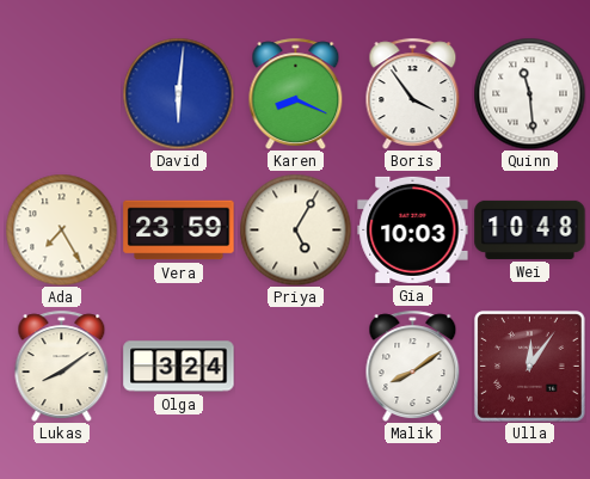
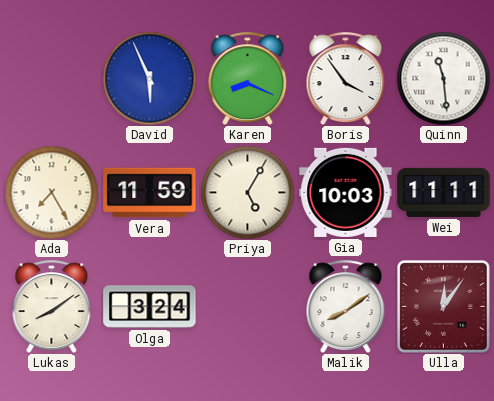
David: 6:01 -> 5:56
Vera: 23:59 -> 11:59
Wei: 10:48 -> 11:11
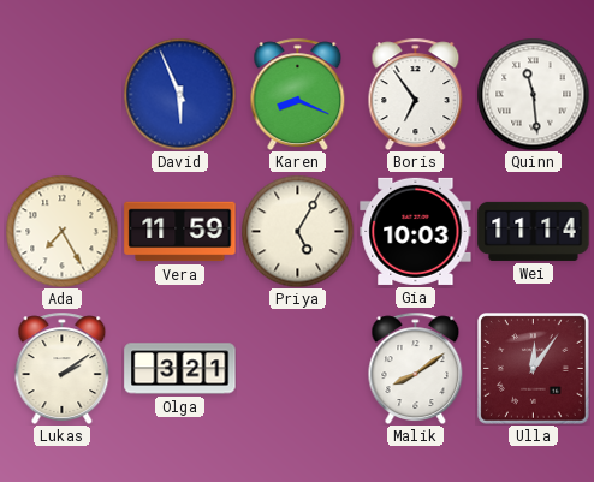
Boris: 3:54 -> 6:54
Wei: 11:11 -> 11:14
Lukas: 8:09 -> 2:09
Olga: 3:24 -> 3:21
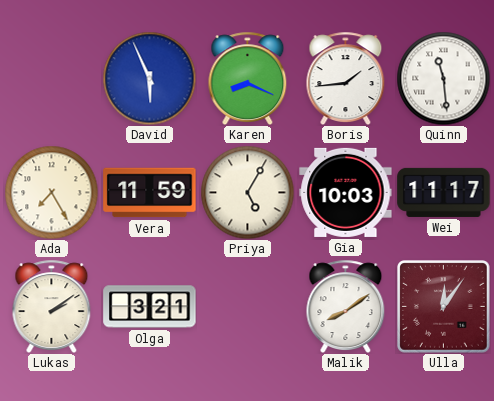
Boris: 6:54 -> 1:44
Wei: 11:14 -> 11:17
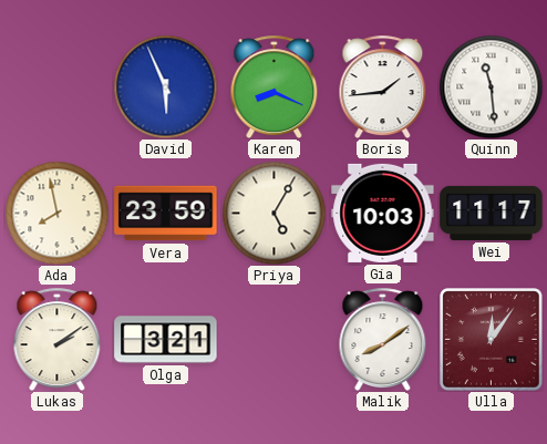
Ada: 7:25 -> 7:58
Vera: 11:59 -> 23:59
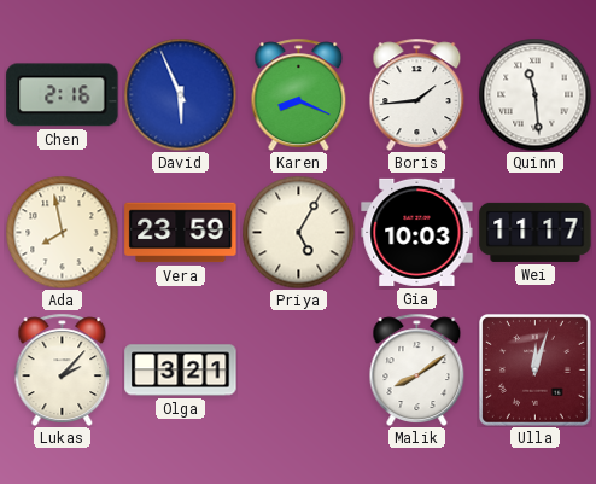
Chen: none -> 2:16
Lukas: 2:09 -> 2:07
Ulla: 12:06 -> 12:03
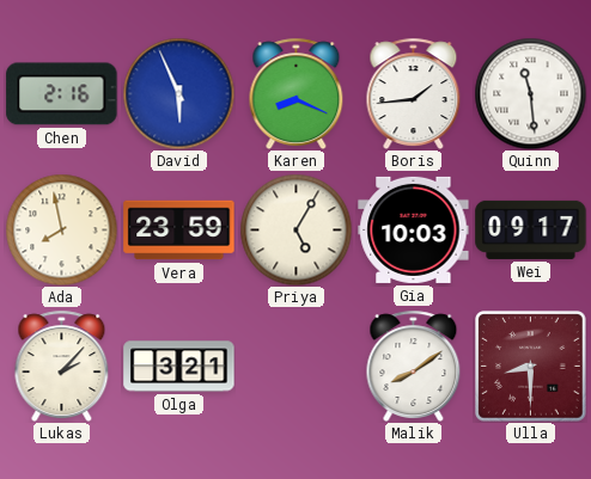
Wei: 11:17 -> 09:17
Ulla: 12:03 -> 8:30
